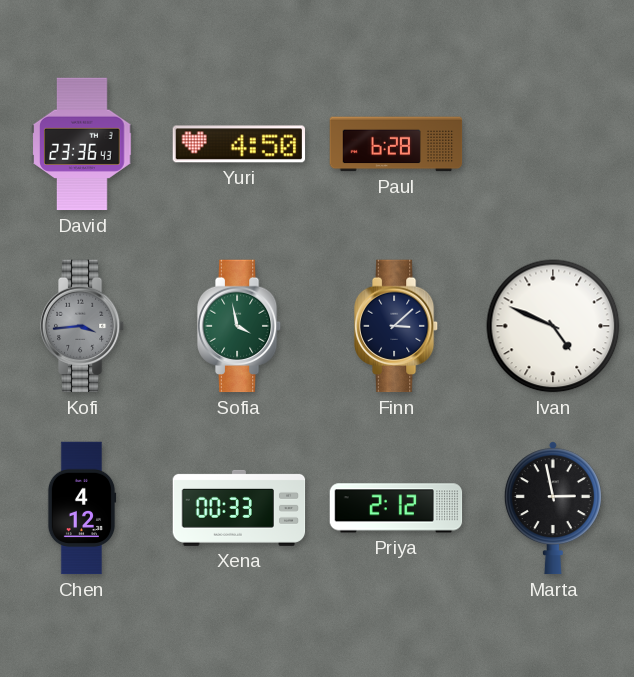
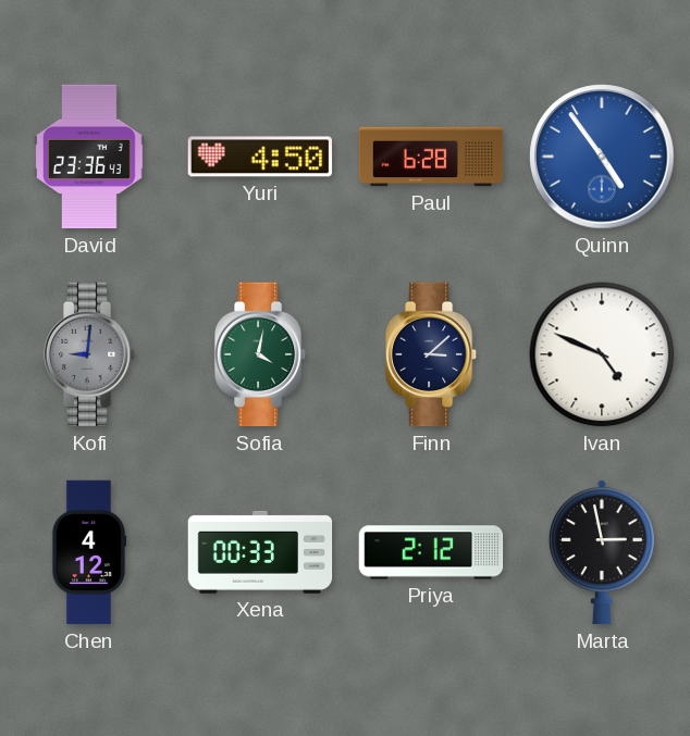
Quinn: none -> 4:54
Kofi: 3:44 -> 9:01
Sofia: 3:58 -> 4:02
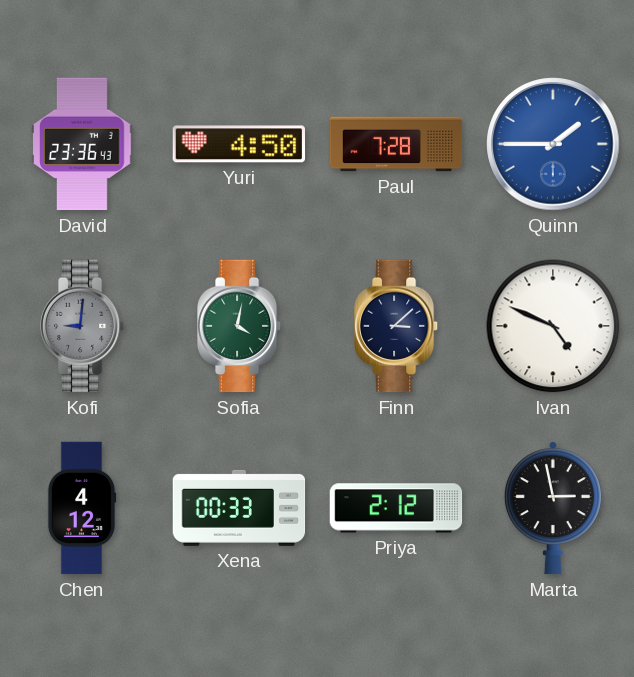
Paul: 6:28 -> 7:28
Quinn: 4:54 -> 1:45
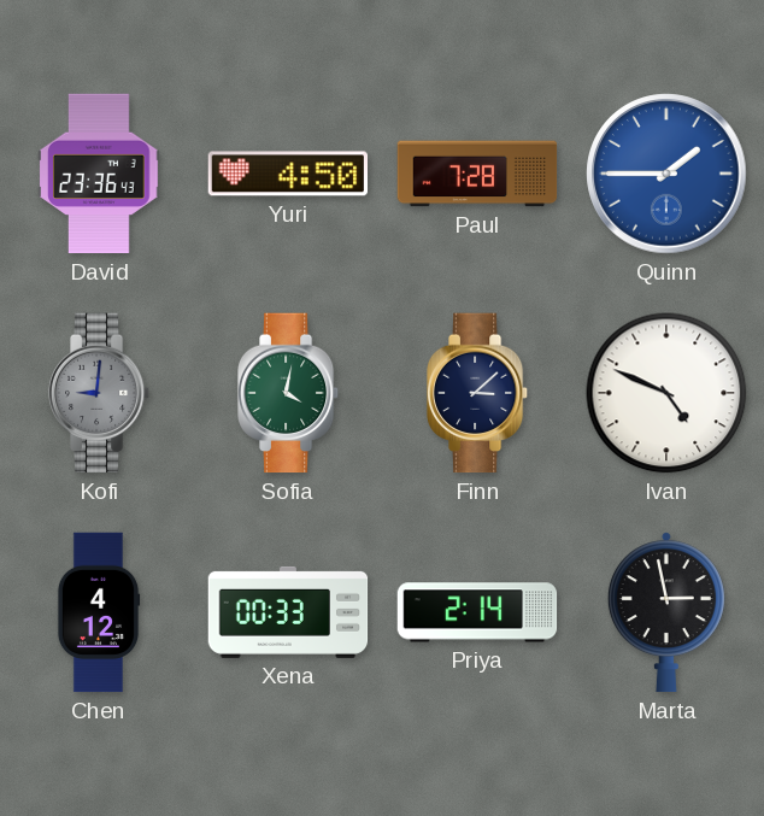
Priya: 2:12 -> 2:14
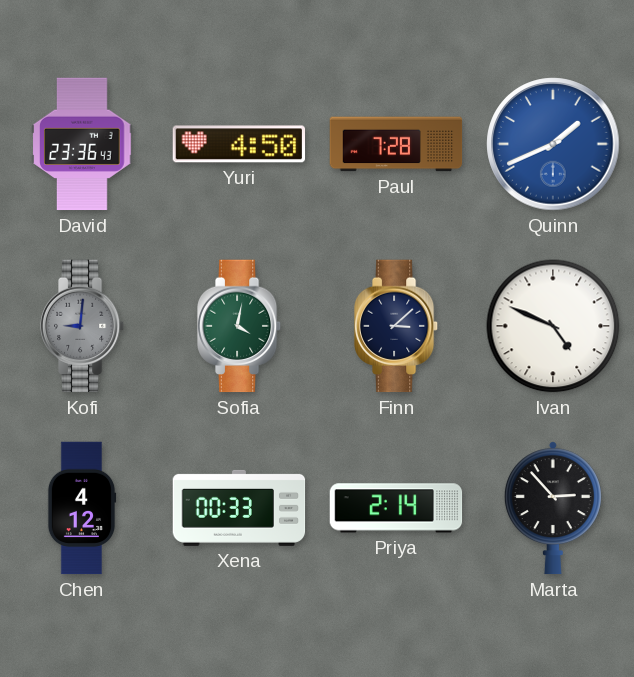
Quinn: 1:45 -> 1:41
Marta: 2:58 -> 2:53
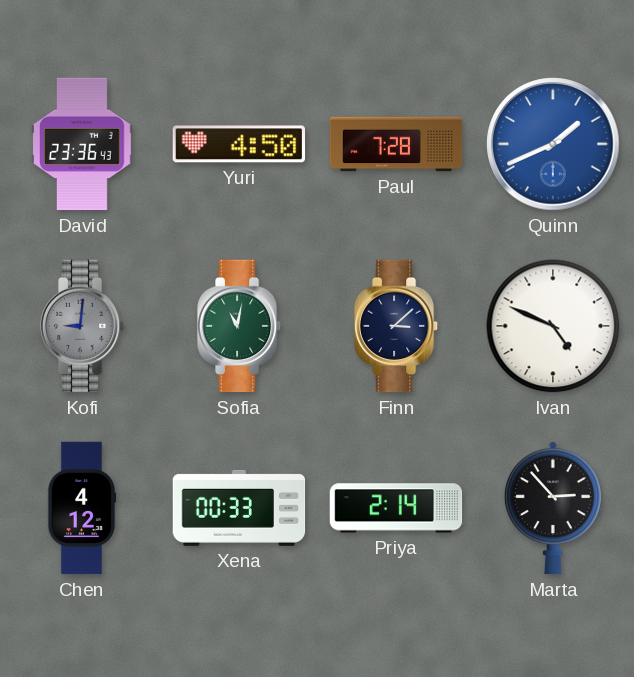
Sofia: 4:02 -> 11:02
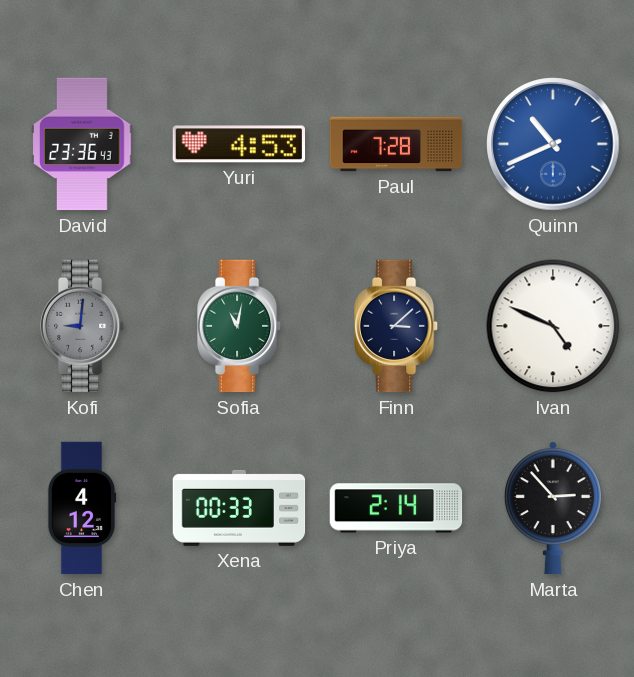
Yuri: 4:50 -> 4:53
Quinn: 1:41 -> 10:41
